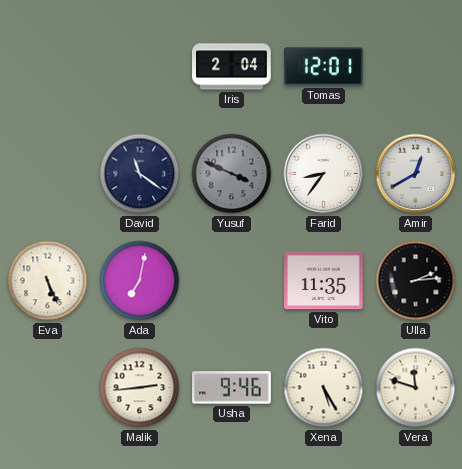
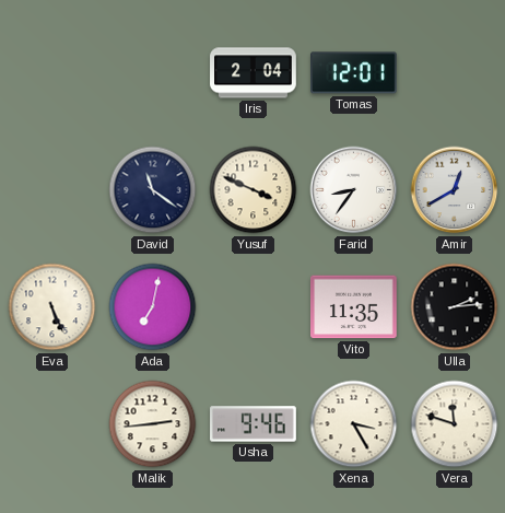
Yusuf dial: grey -> cream
Xena: 5:25 -> 3:25
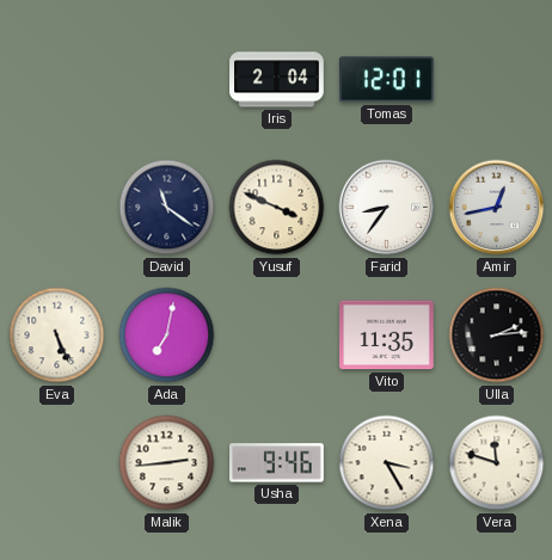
Amir: 12:40 -> 12:43
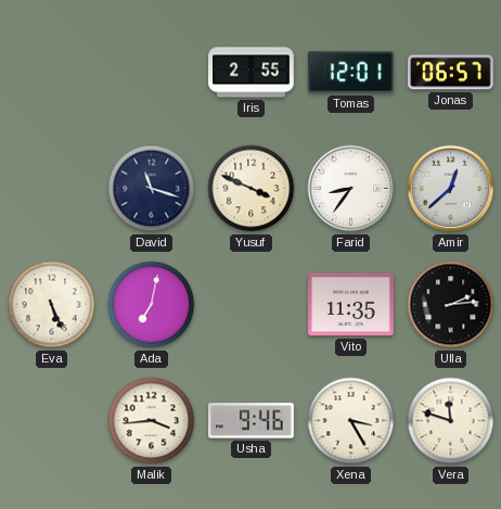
Iris: 2:04 -> 2:55
Jonas: none -> 06:57
David: 11:21 -> 11:18
Amir: 12:43 -> 12:38
Malik: 2:44 -> 3:44
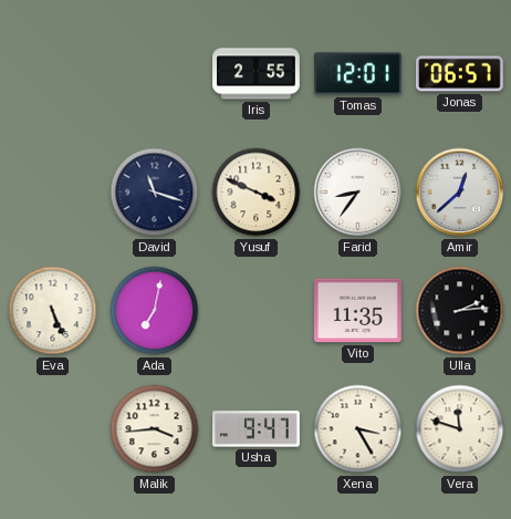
Usha: 9:46 -> 9:47
